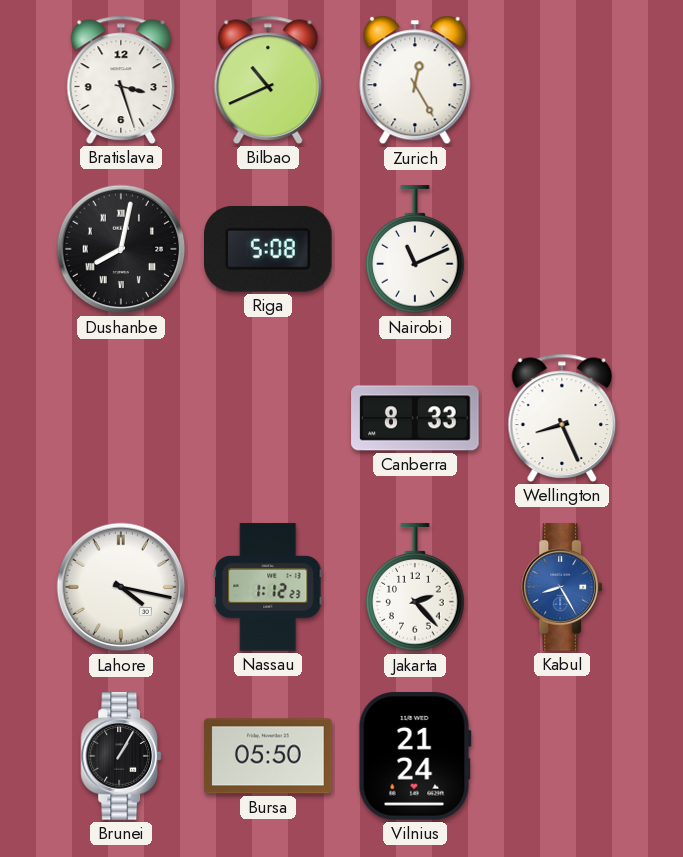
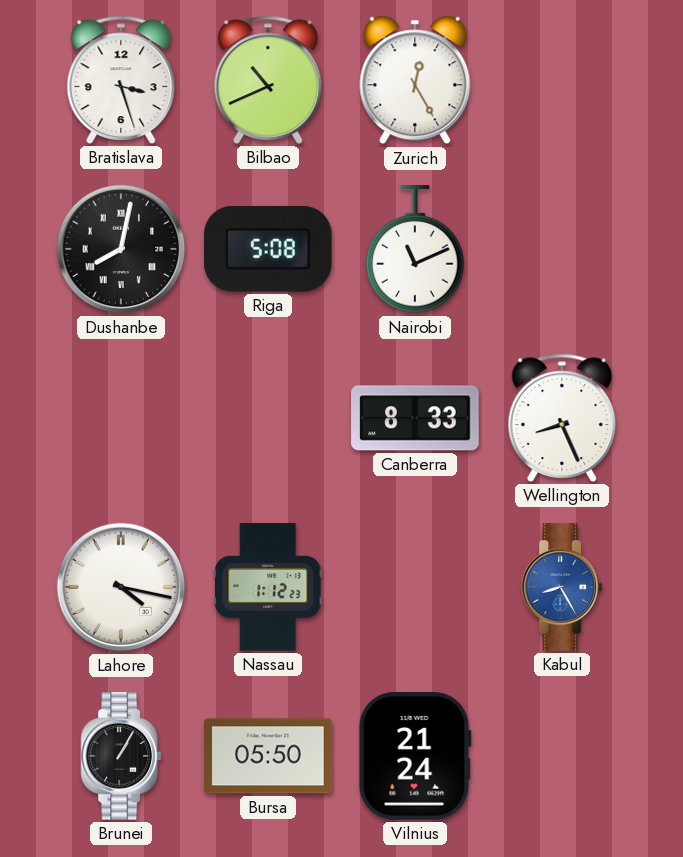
Jakarta: 2:23 -> none
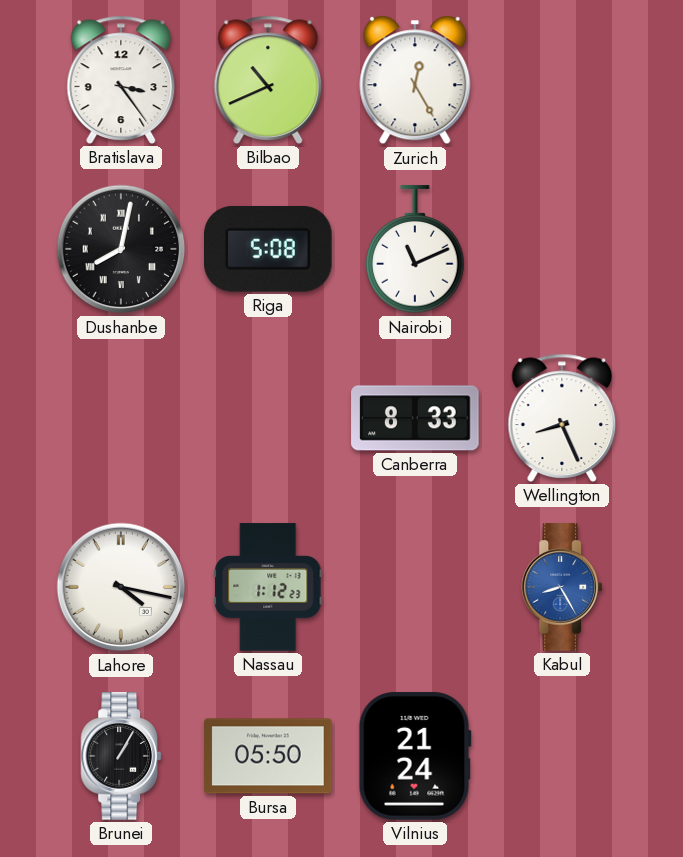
Bratislava: 3:27 -> 3:24
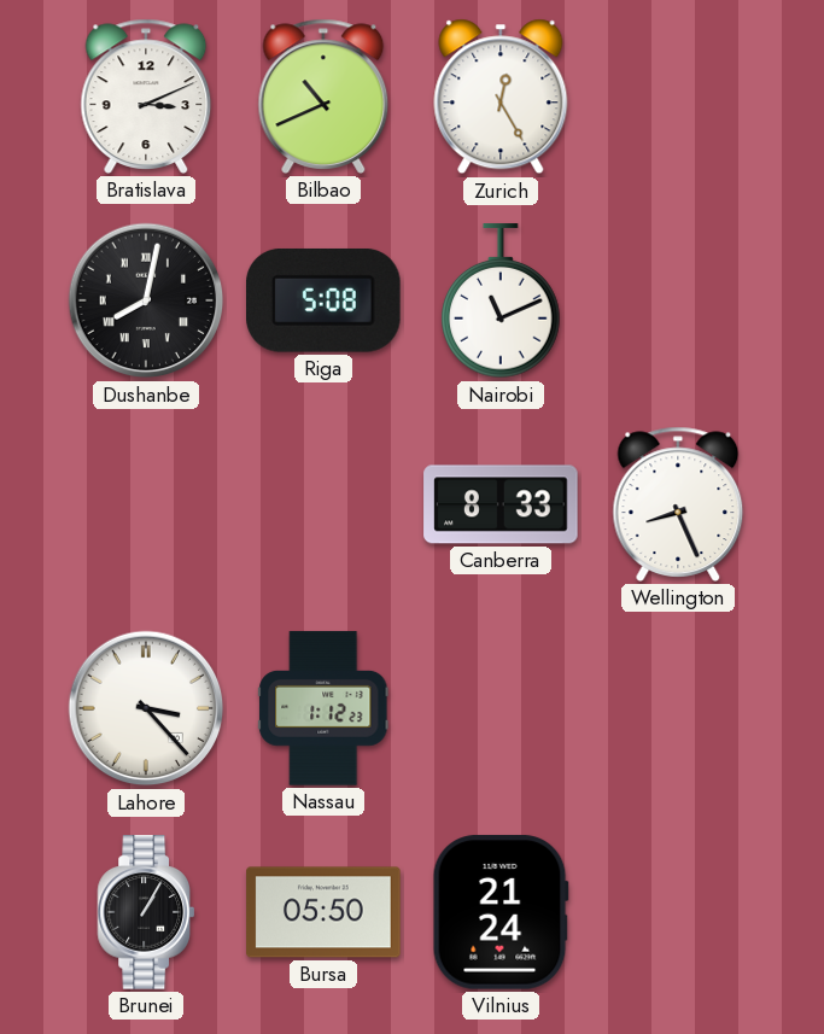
Bratislava: 3:24 -> 3:11
Lahore: 4:17 -> 3:23
Kabul: 8:25 -> none
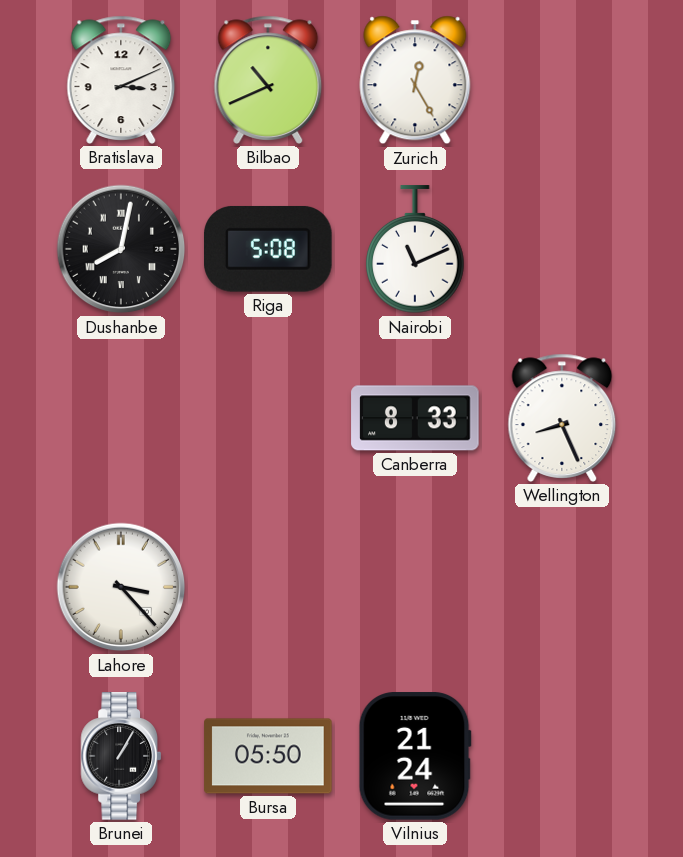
Nassau: 1:12 -> none
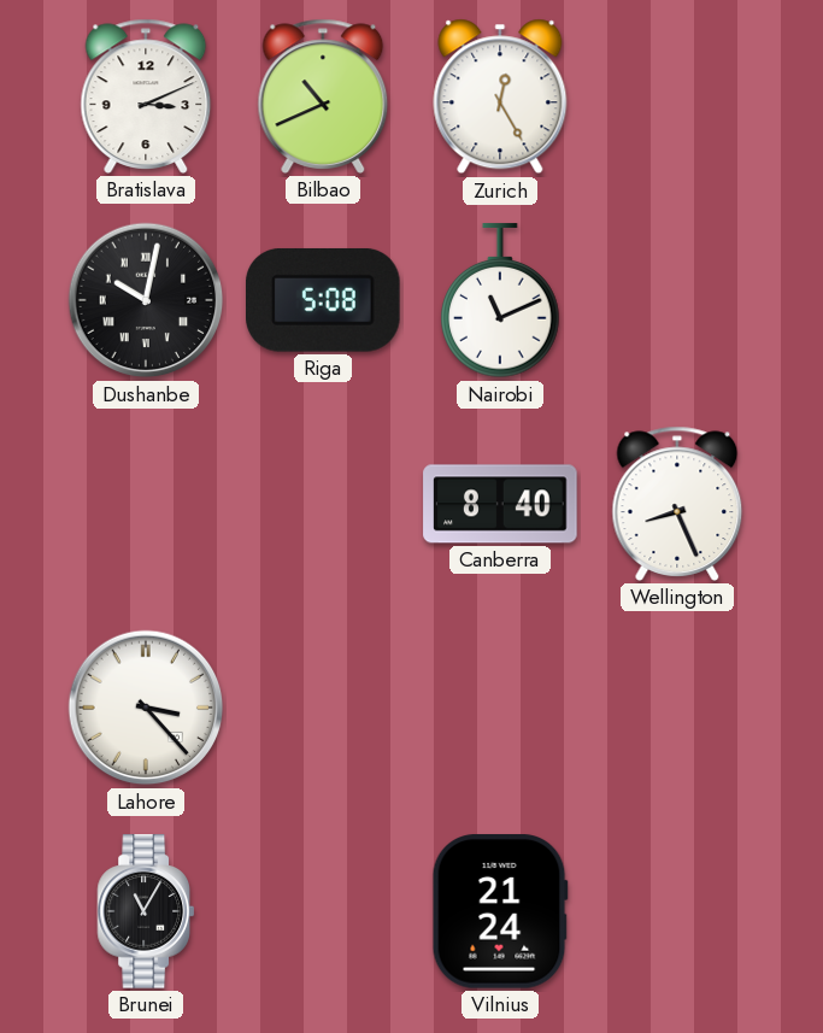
Dushanbe: 8:02 -> 10:02
Canberra: 8:33 -> 8:40
Brunei: 1:05 -> 11:05
Bursa: 05:50 -> none
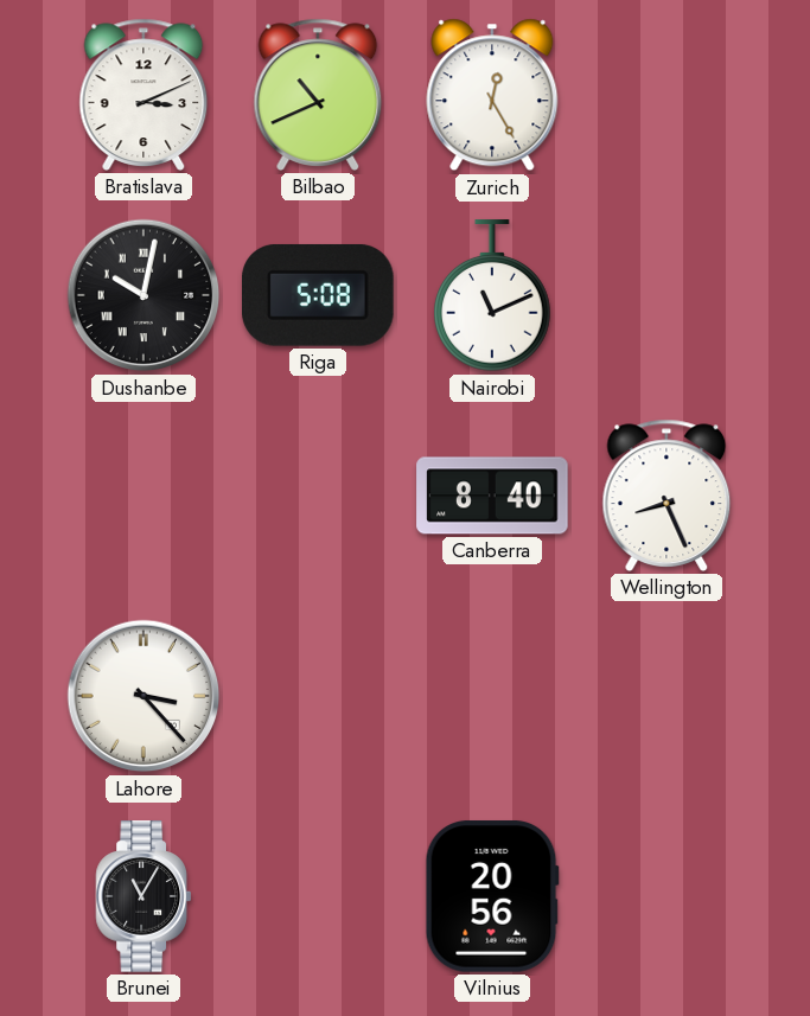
Vilnius: 21:24 -> 20:56
